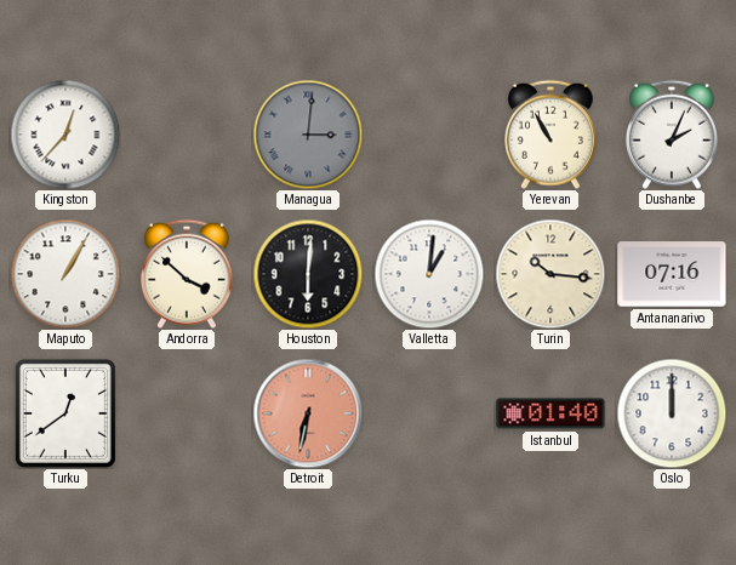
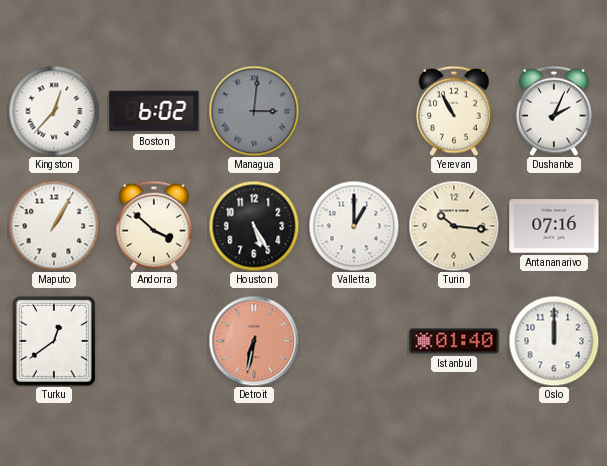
Boston: none -> 6:02
Houston: 6:01 -> 5:25
Valletta: 1:01 -> 1:00
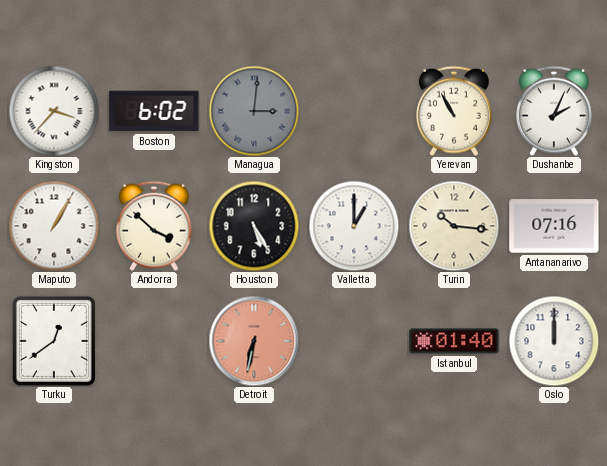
Kingston: 12:37 -> 3:37
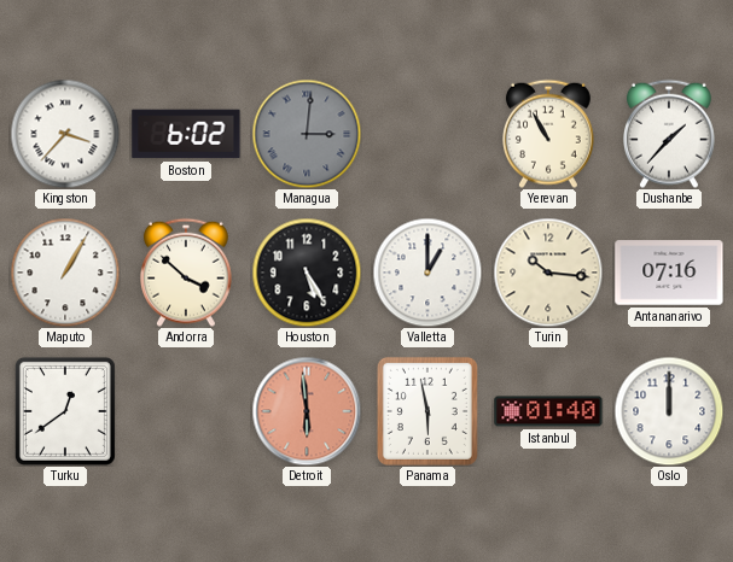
Dushanbe: 2:04 -> 1:37
Detroit: 6:32 -> 5:59
Panama: none -> 5:58
